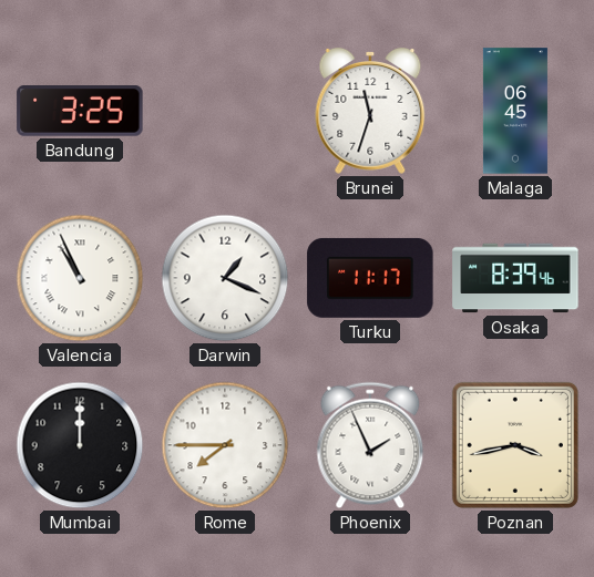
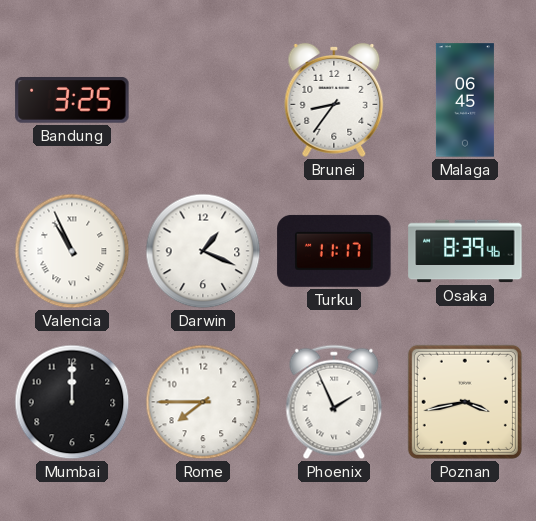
Brunei: 11:33 -> 8:36
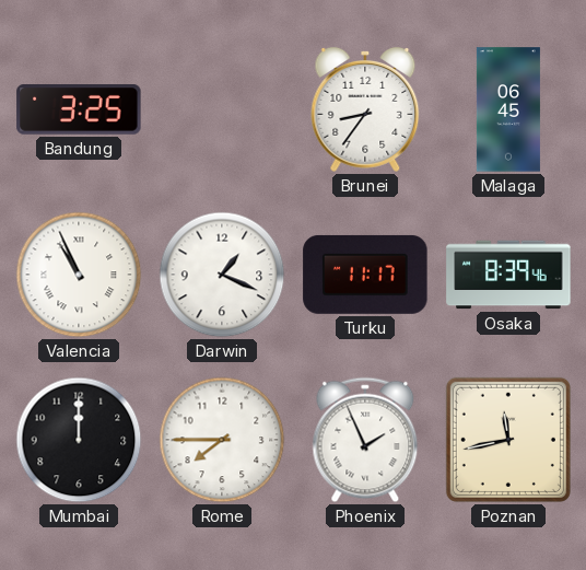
Poznan: 3:43 -> 11:43
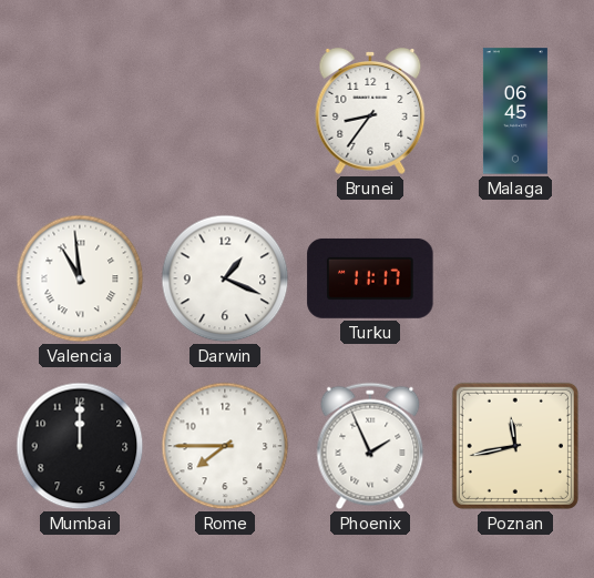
Bandung: 3:25 -> none
Valencia: 10:56 -> 10:59
Osaka: 8:39 -> none
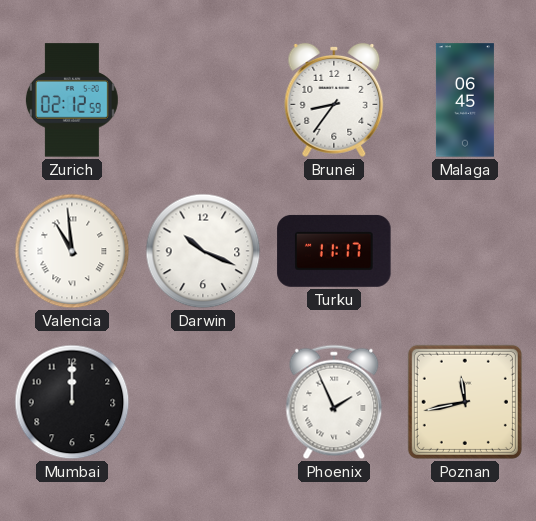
Zurich: none -> 02:12
Darwin: 1:19 -> 10:19
Rome: 7:45 -> none
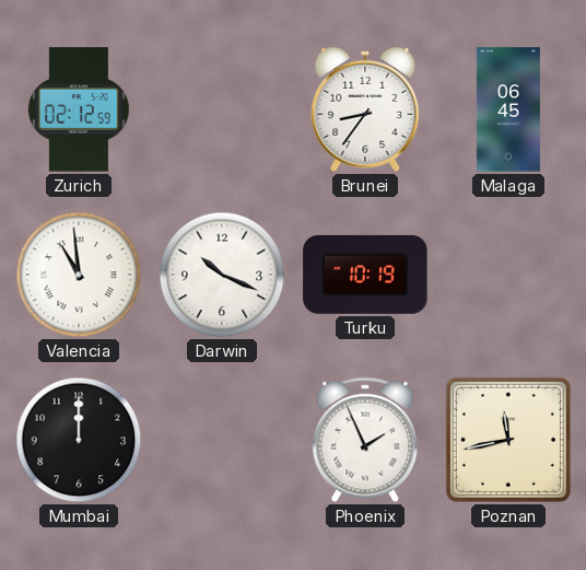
Turku: 11:17 -> 10:19
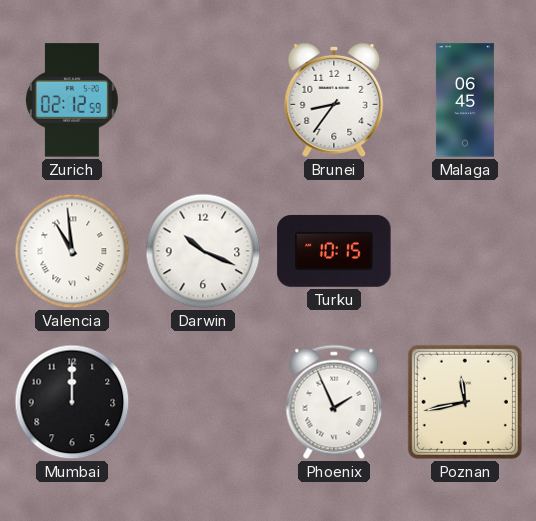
Turku: 10:19 -> 10:15
